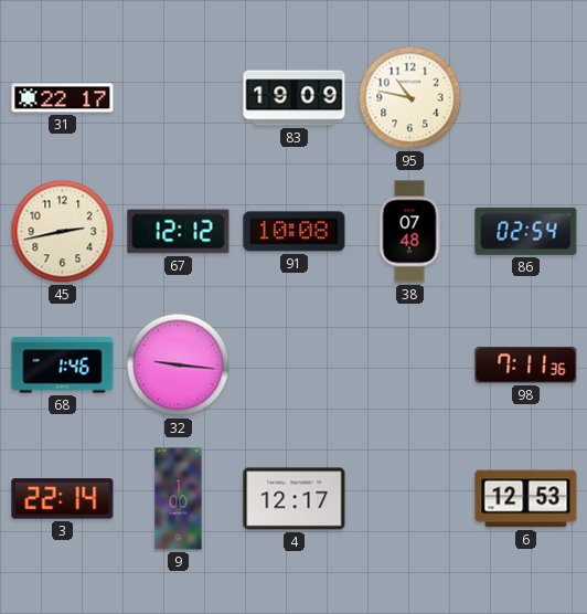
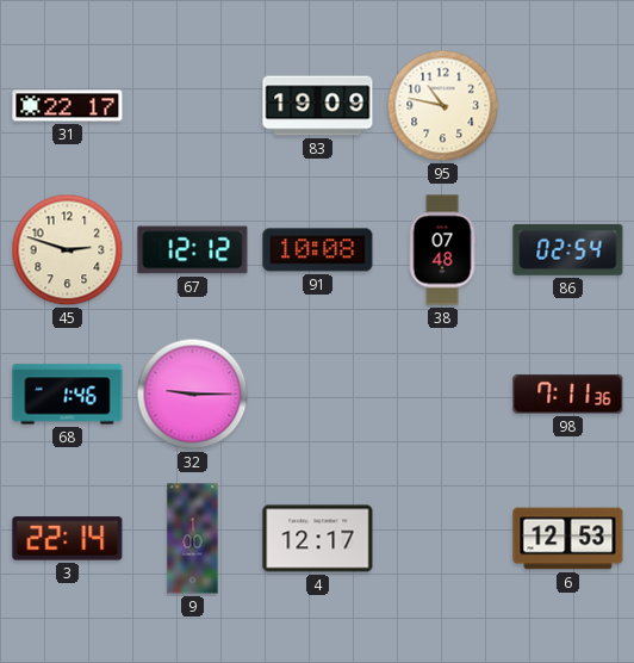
45: 2:43 -> 2:48
32: 9:16 -> 9:15
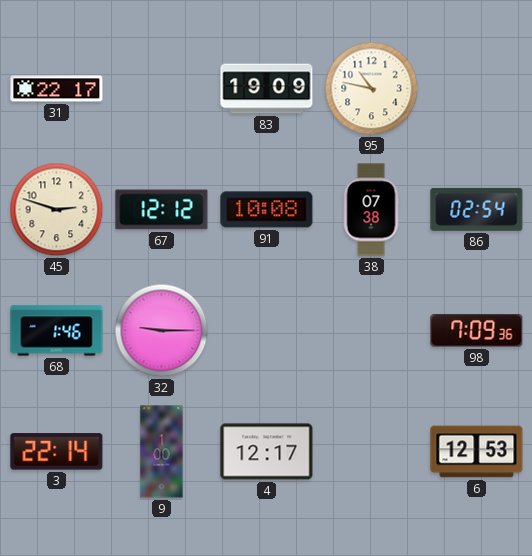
38: 07:48 -> 07:38
98: 7:11 -> 7:09
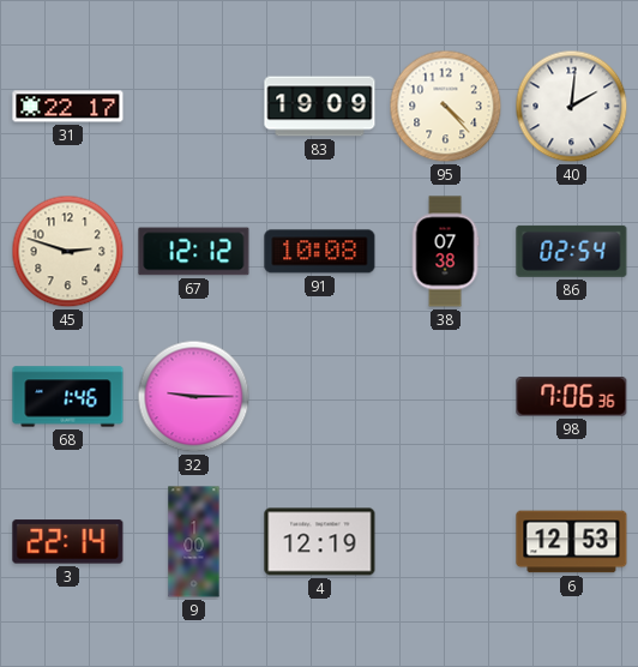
95: 10:47 -> 4:23
40: none -> 2:01
98: 7:09 -> 7:06
4: 12:17 -> 12:19
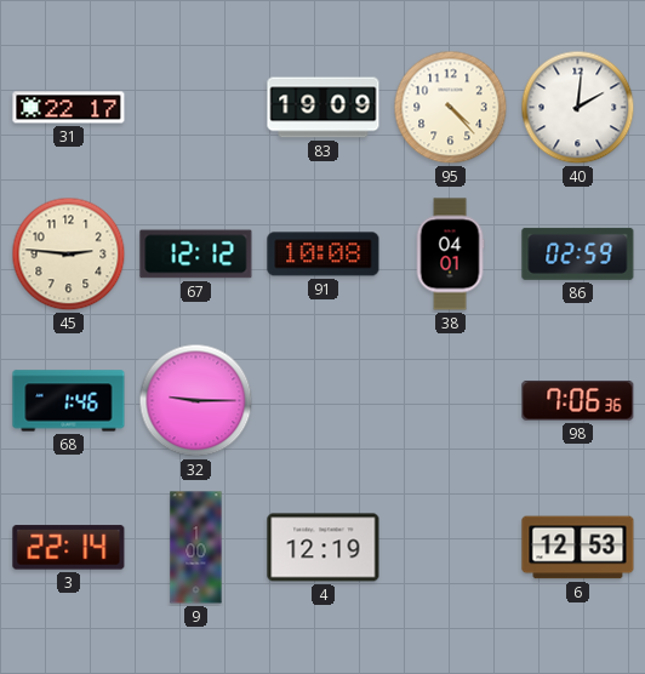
45: 2:48 -> 2:46
38: 07:38 -> 04:01
86: 02:54 -> 02:59
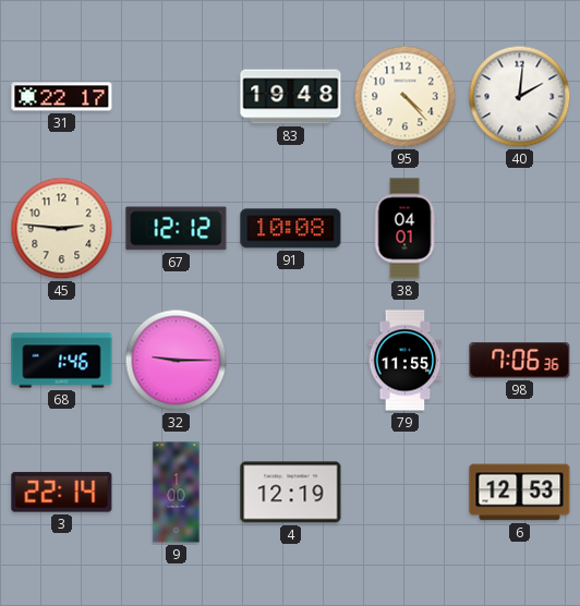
83: 19:09 -> 19:48
86: 02:59 -> none
79: none -> 11:55
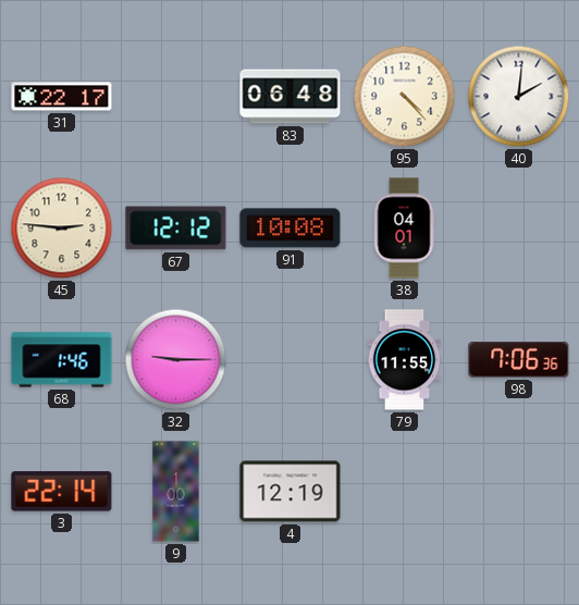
83: 19:48 -> 06:48
6: 12:53 -> none
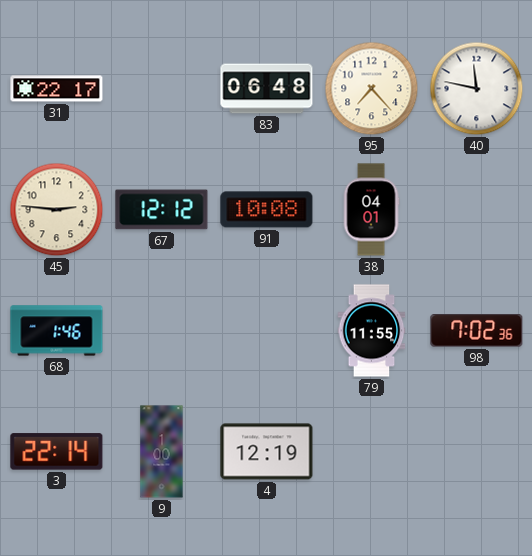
95: 4:23 -> 7:23
40: 2:01 -> 11:47
32: 9:15 -> none
98: 7:06 -> 7:02
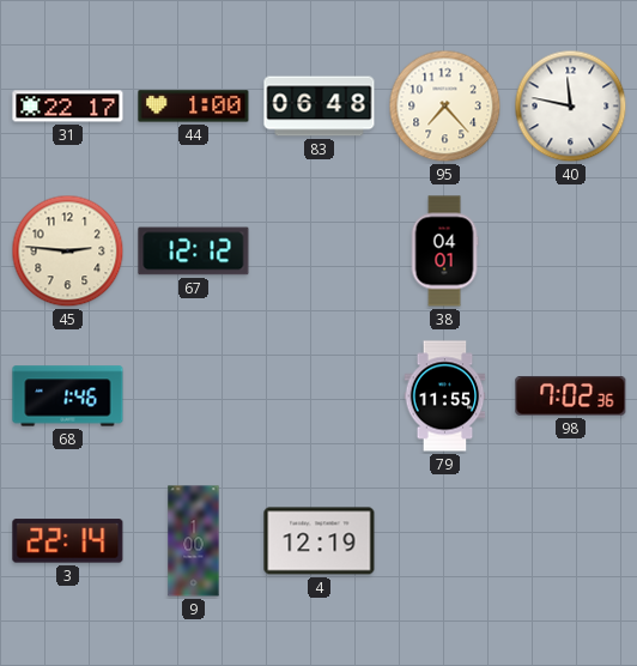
44: none -> 1:00
91: 10:08 -> none
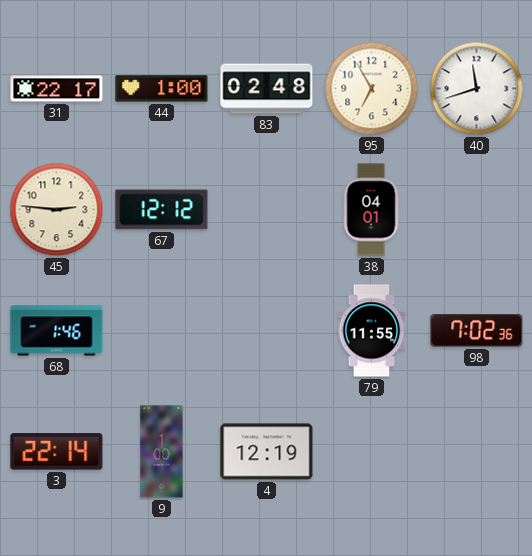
83: 06:48 -> 02:48
95: 7:23 -> 6:55
40: 11:47 -> 11:42
